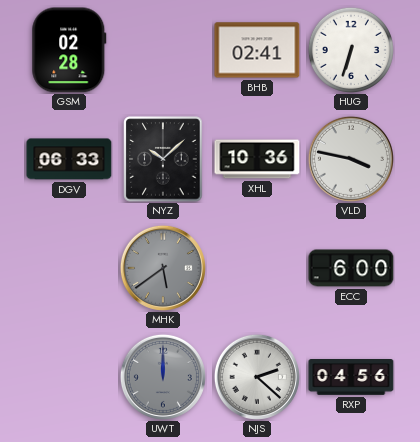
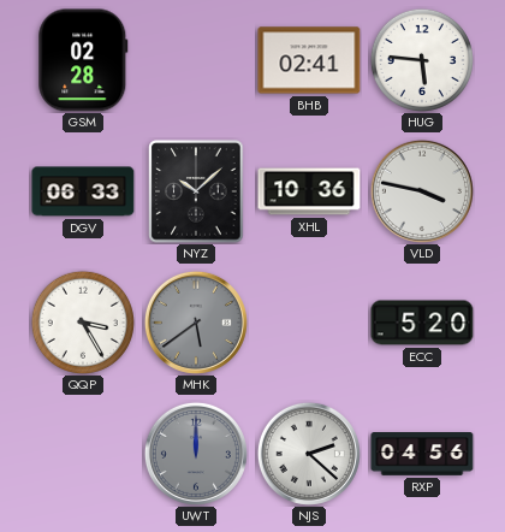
HUG: 6:33 -> 5:46
QQP: none -> 3:25
ECC: 6:00 -> 5:20
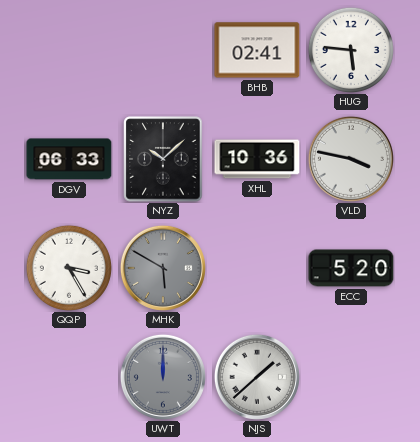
GSM: 02:28 -> none
MHK: 5:39 -> 5:50
NJS: 2:22 -> 1:38
RXP: 04:56 -> none
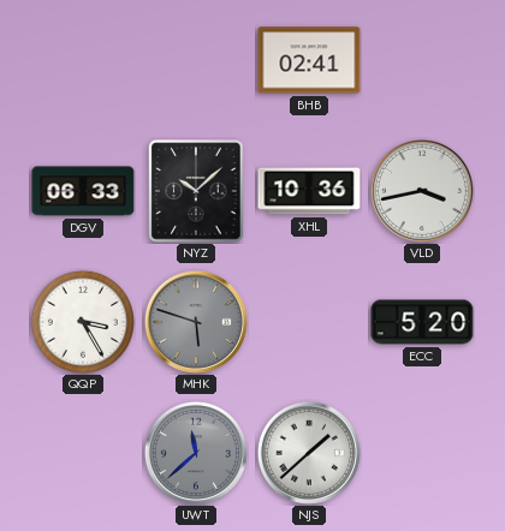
HUG: 5:46 -> none
VLD: 3:47 -> 3:43
MHK: 5:50 -> 5:48
UWT: 12:00 -> 11:38
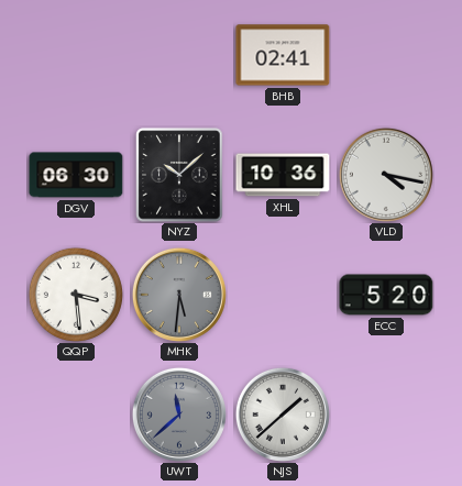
DGV: 06:33 -> 06:30
VLD: 3:43 -> 4:17
QQP: 3:25 -> 3:29
MHK: 5:48 -> 5:31
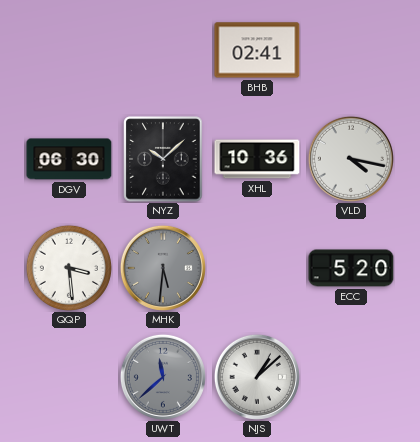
NJS: 1:38 -> 1:08
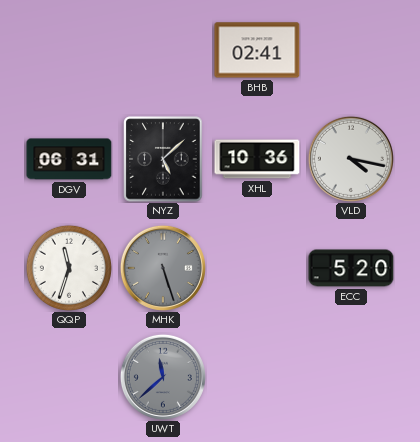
DGV: 06:30 -> 06:31
NYZ: 10:08 -> 5:08
QQP: 3:29 -> 11:33
MHK: 5:31 -> 5:27
NJS: 1:08 -> none
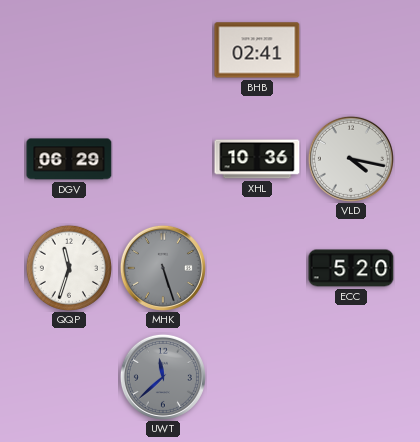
DGV: 06:31 -> 06:29
NYZ: 5:08 -> none
